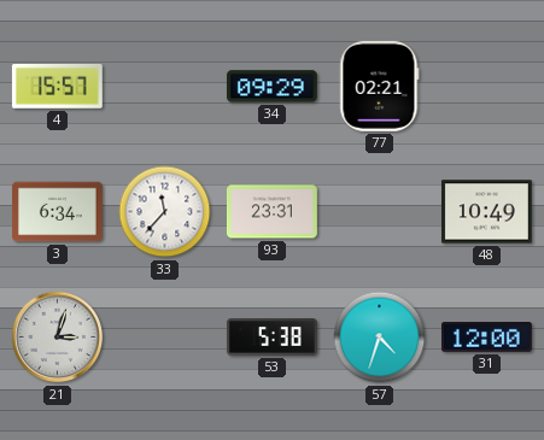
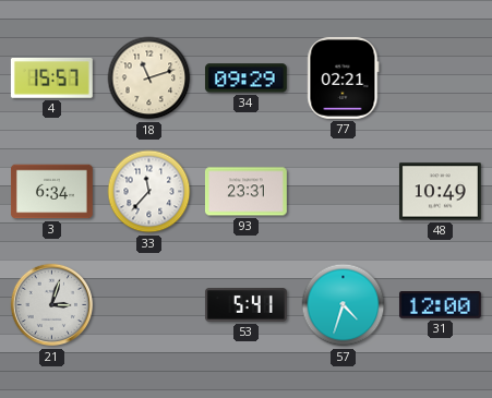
18: none -> 11:12
53: 5:38 -> 5:41
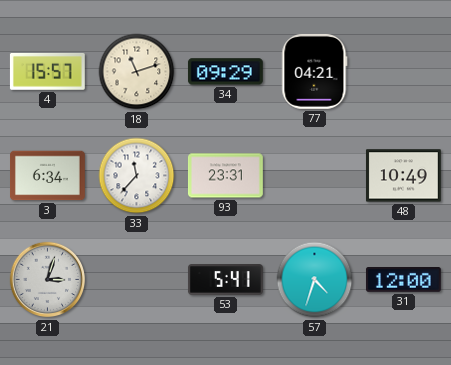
77: 02:21 -> 04:21
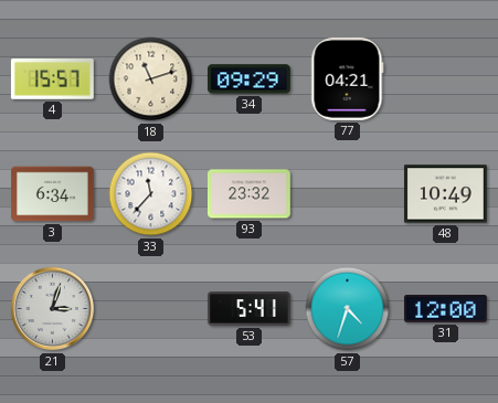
93: 23:31 -> 23:32
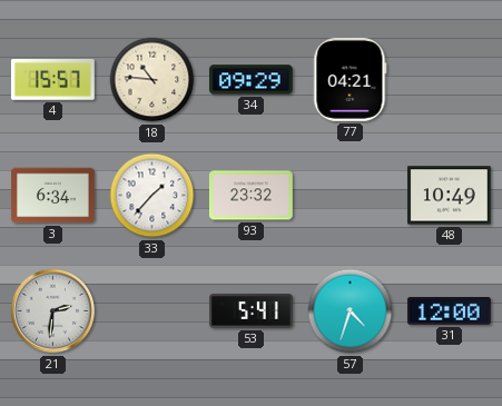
18: 11:12 -> 10:46
33: 11:37 -> 1:37
21: 3:03 -> 2:31
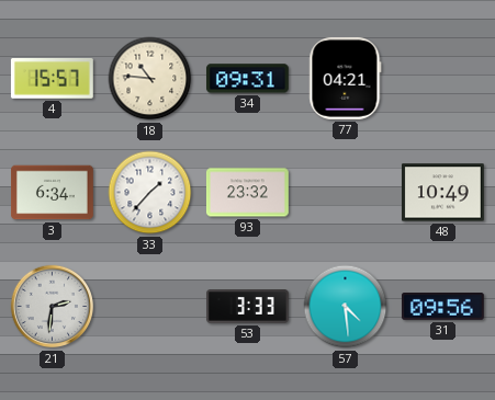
34: 09:29 -> 09:31
53: 5:41 -> 3:33
57: 4:33 -> 4:29
31: 12:00 -> 09:56
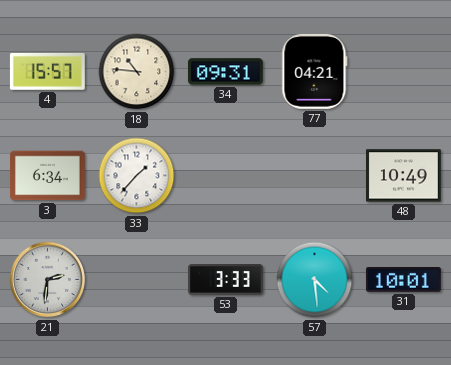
93: 23:32 -> none
31: 09:56 -> 10:01
